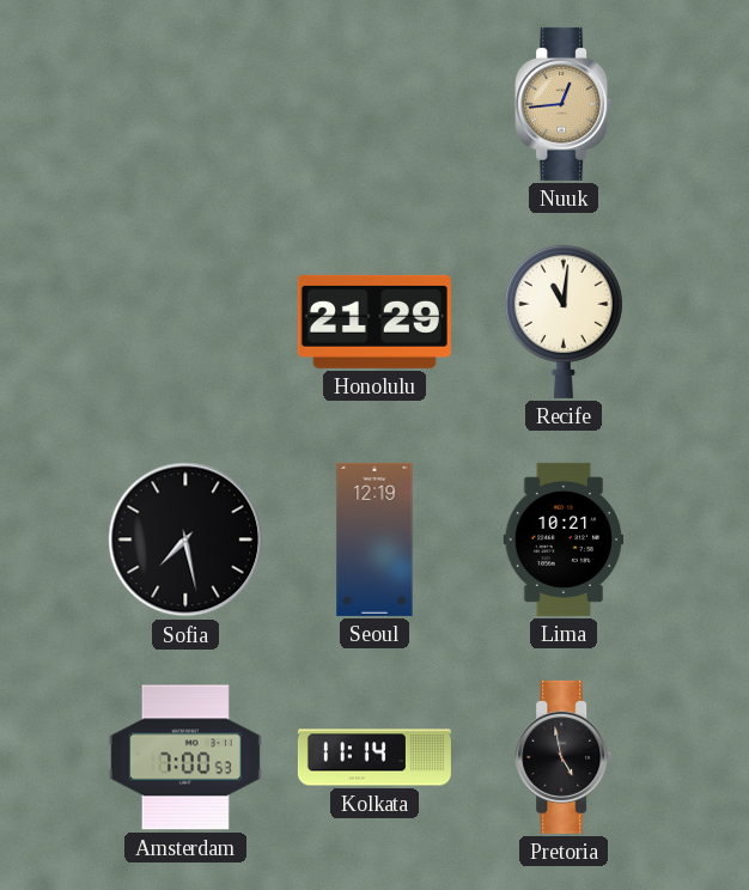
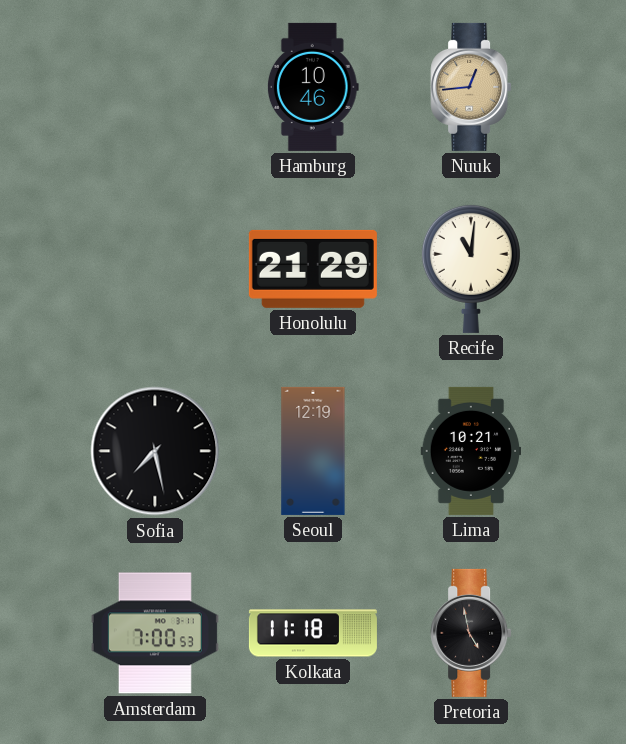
Hamburg: none -> 10:46
Kolkata: 11:14 -> 11:18
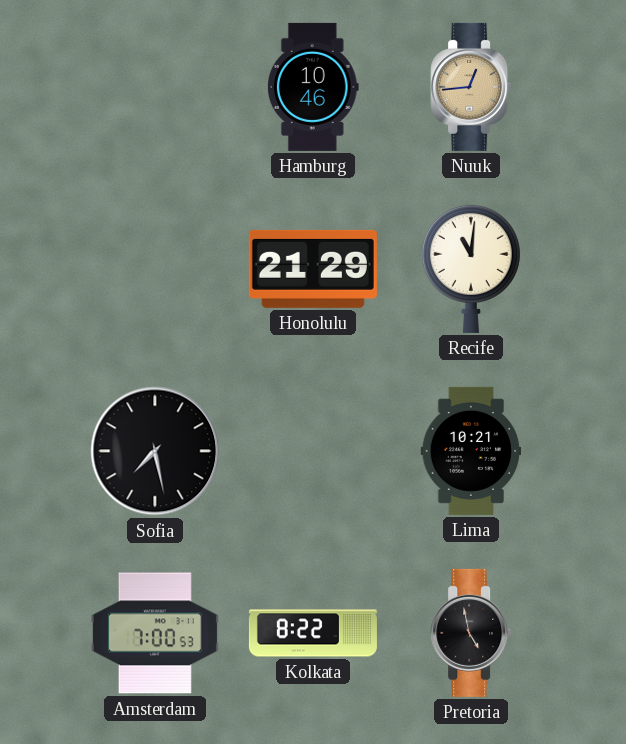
Seoul: 12:19 -> none
Kolkata: 11:18 -> 8:22
